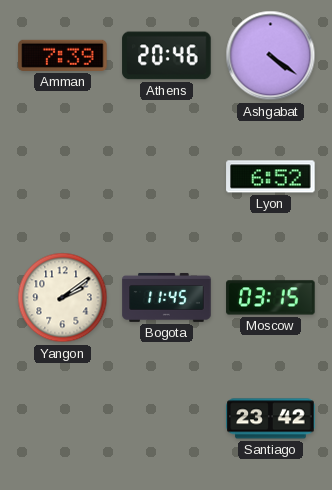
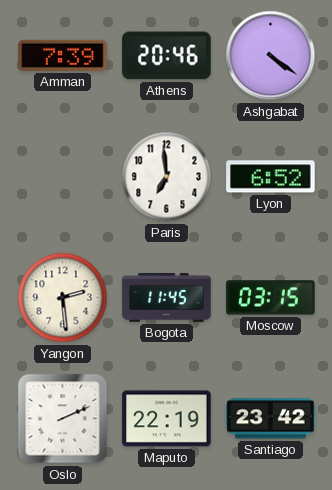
Paris: none -> 6:59
Yangon: 2:09 -> 2:29
Oslo: none -> 2:11
Maputo: none -> 22:19
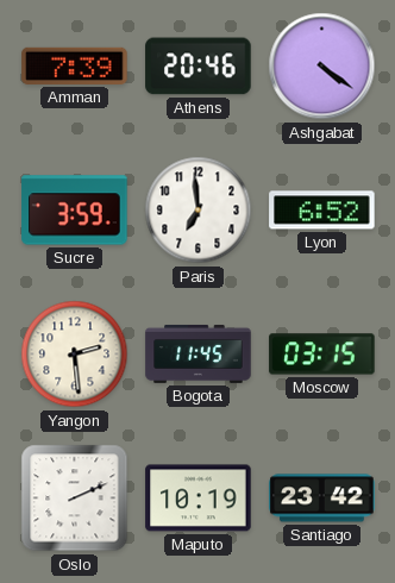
Sucre: none -> 3:59
Maputo: 22:19 -> 10:19
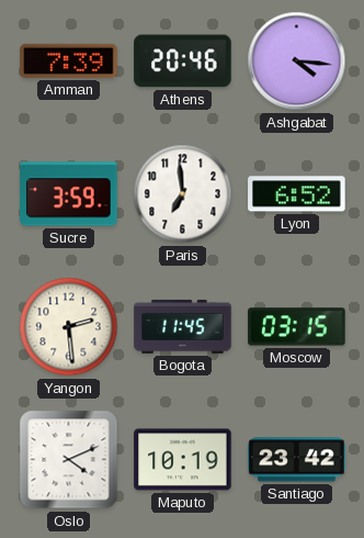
Ashgabat: 4:21 -> 4:16
Oslo: 2:11 -> 4:11
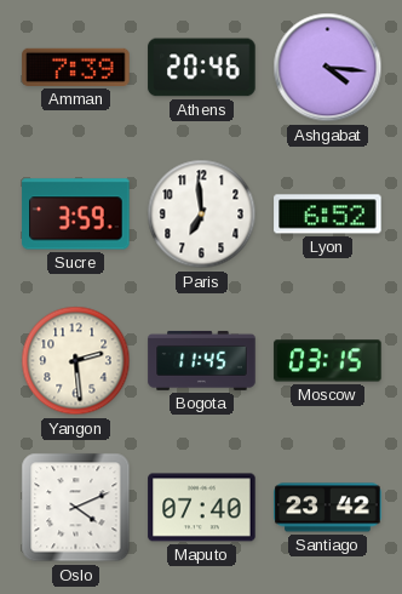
Maputo: 10:19 -> 07:40
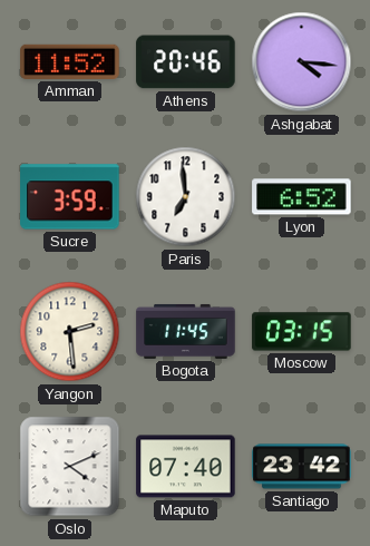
Amman: 7:39 -> 11:52
